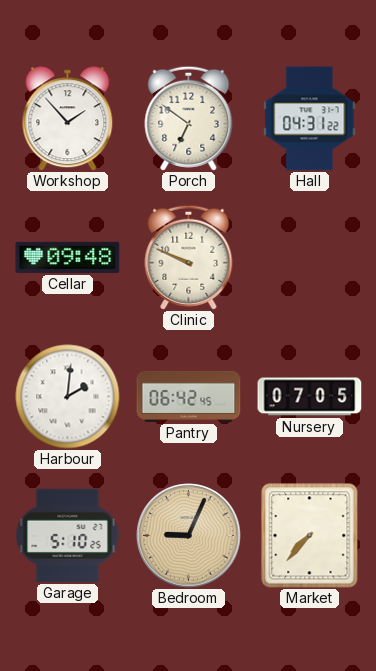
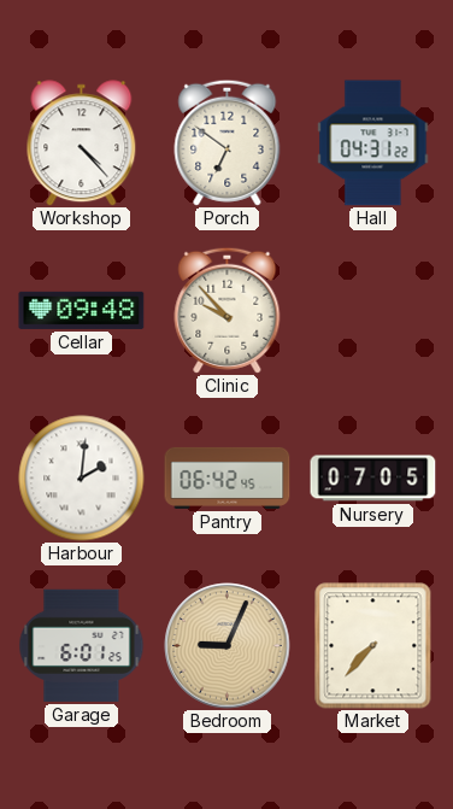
Workshop: 1:53 -> 4:23
Clinic: 9:49 -> 9:53
Garage: 5:10 -> 6:01
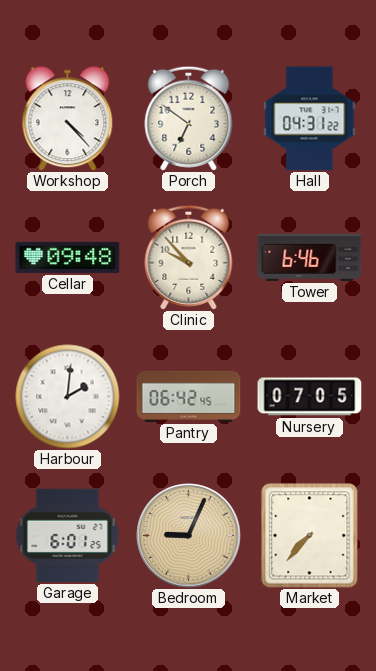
Tower: none -> 6:46
